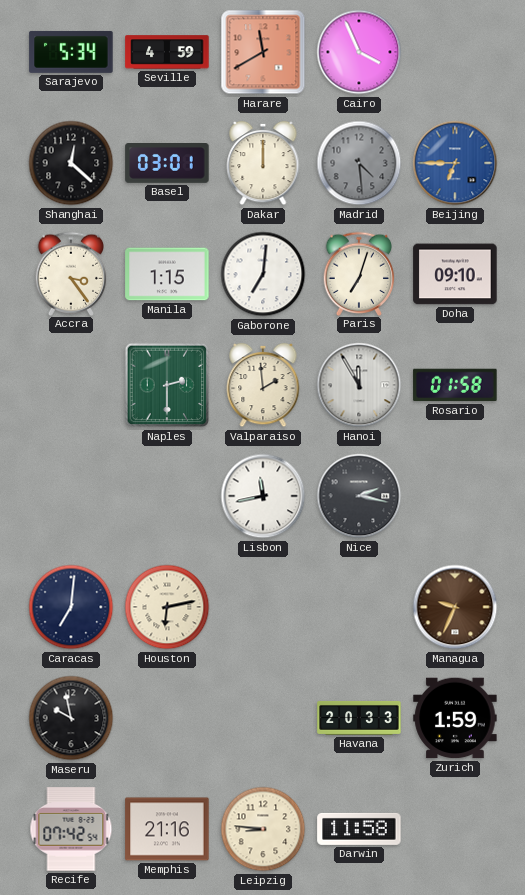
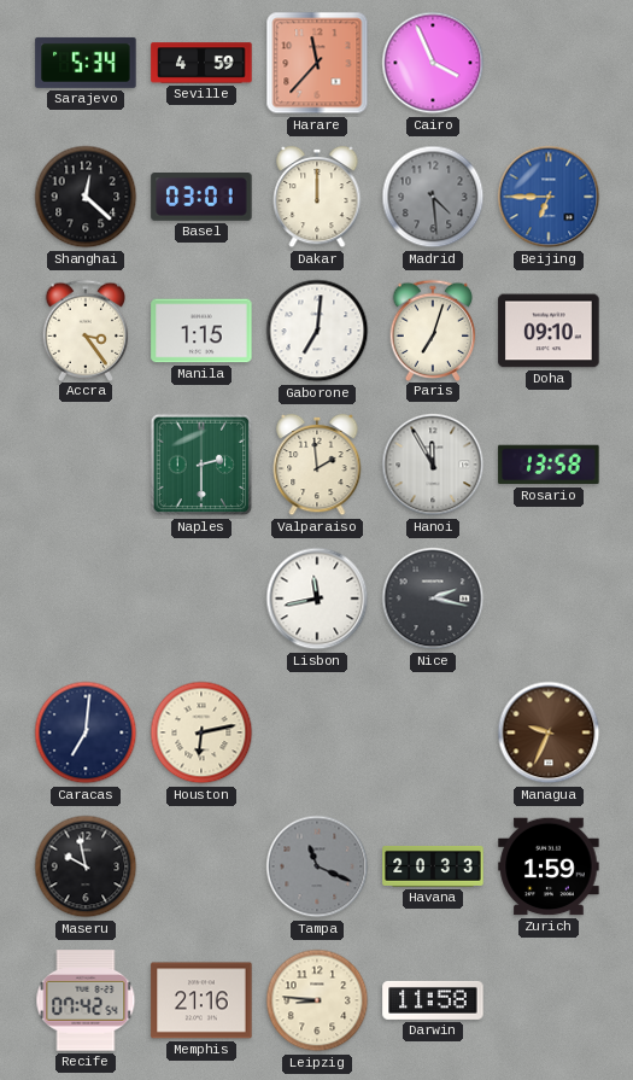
Harare: 11:40 -> 11:37
Rosario: 01:58 -> 13:58
Tampa: none -> 11:19
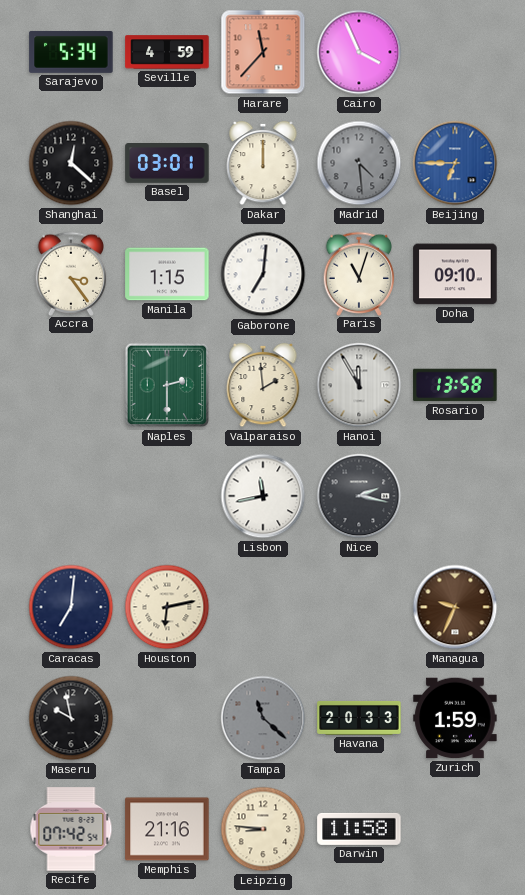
Paris: 7:03 -> 11:03
Tampa: 11:19 -> 11:22
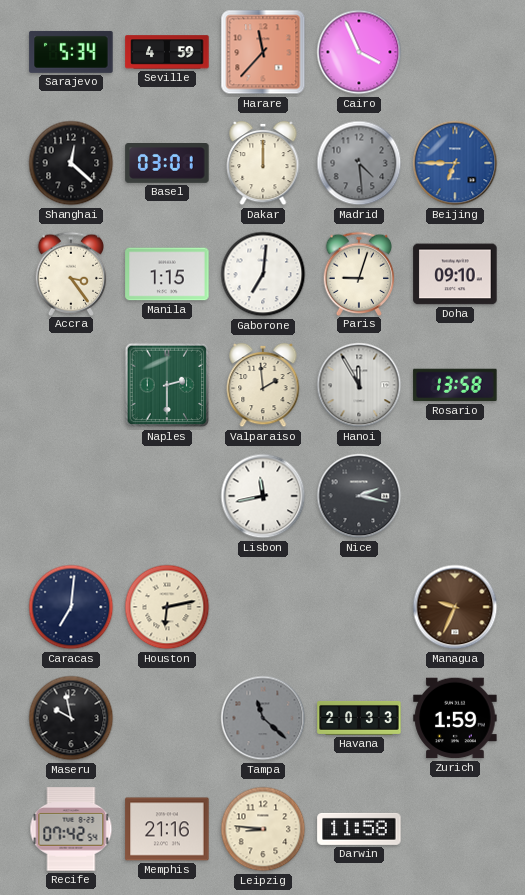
Paris: 11:03 -> 9:03
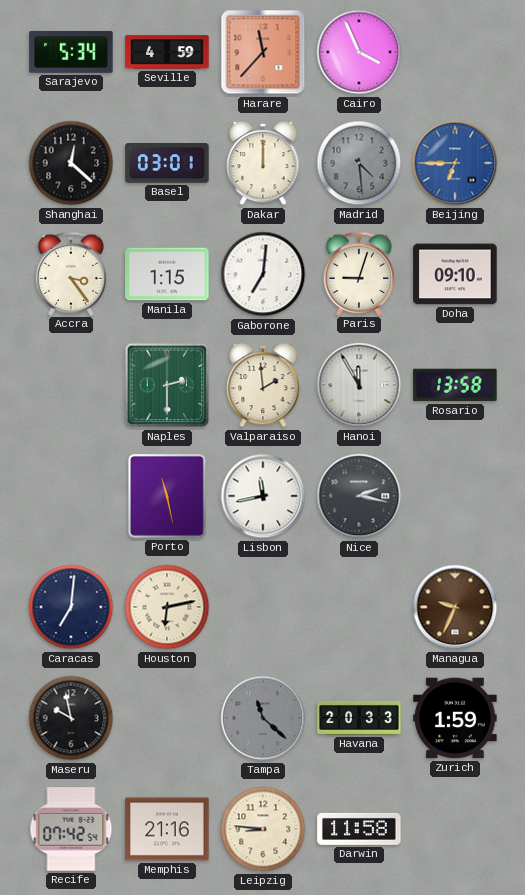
Porto: none -> 11:28
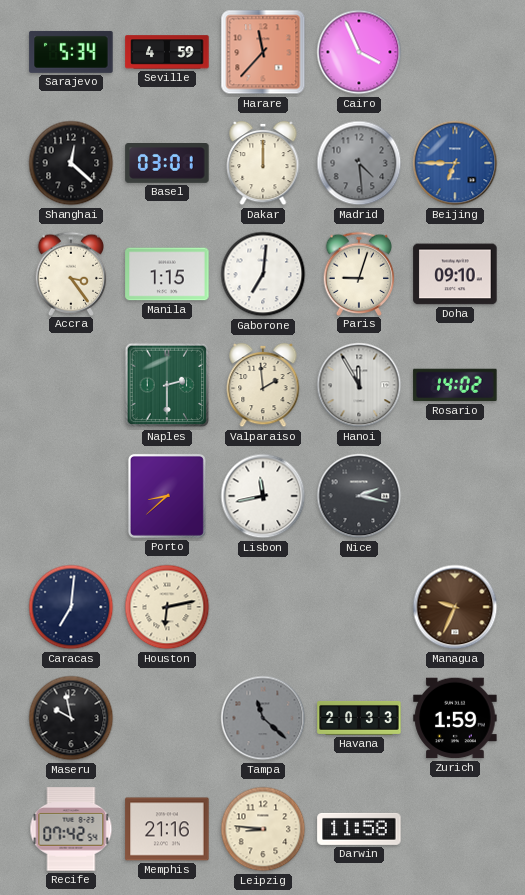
Rosario: 13:58 -> 14:02
Porto: 11:28 -> 8:38
